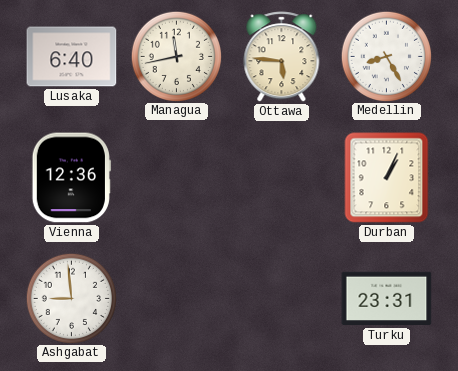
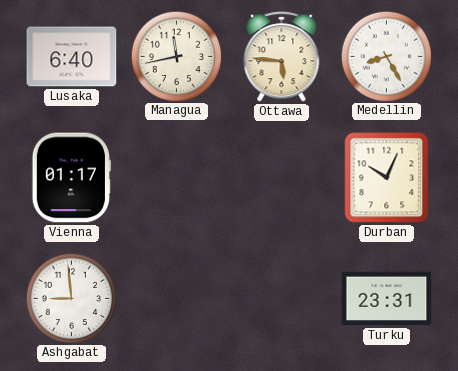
Vienna: 12:36 -> 01:17
Durban: 1:04 -> 10:04
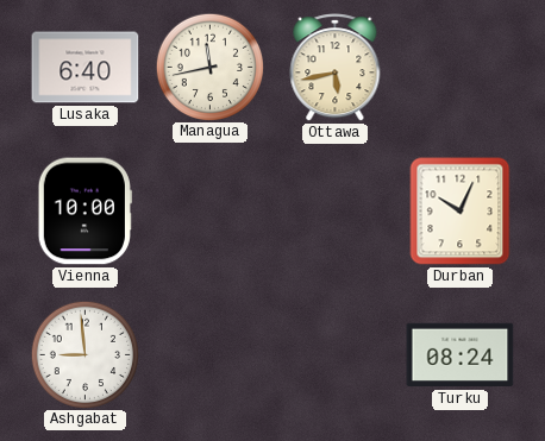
Ottawa: 5:46 -> 5:43
Medellin: 8:25 -> none
Vienna: 01:17 -> 10:00
Turku: 23:31 -> 08:24
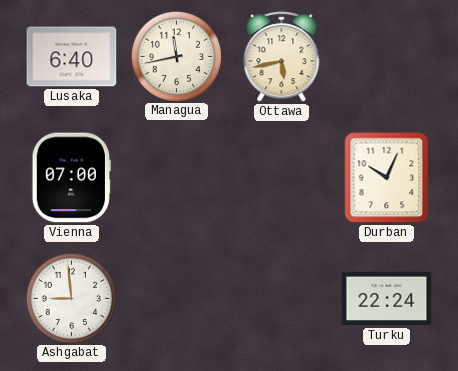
Vienna: 10:00 -> 07:00
Turku: 08:24 -> 22:24
